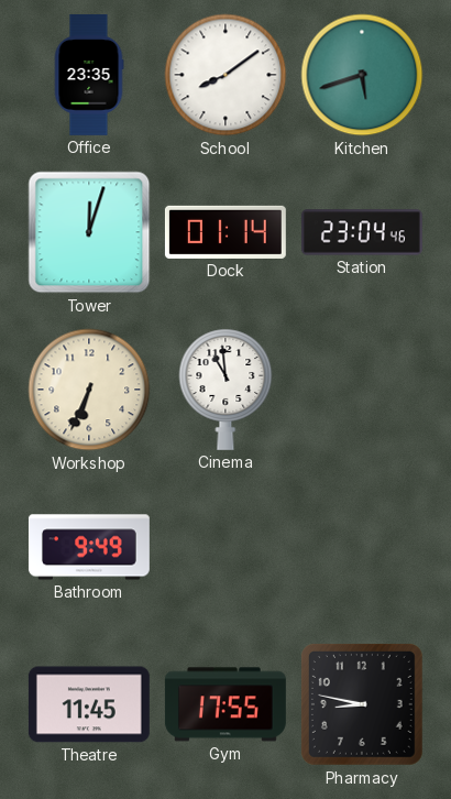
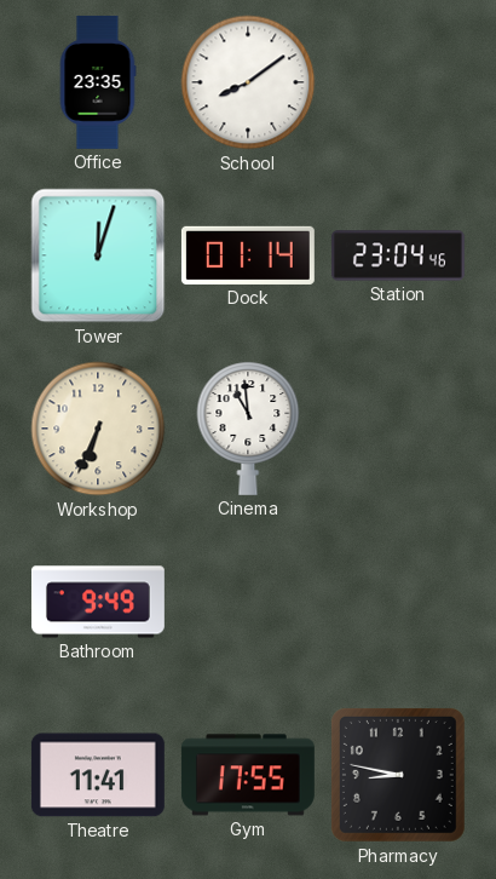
Kitchen: 5:42 -> none
Theatre: 11:45 -> 11:41
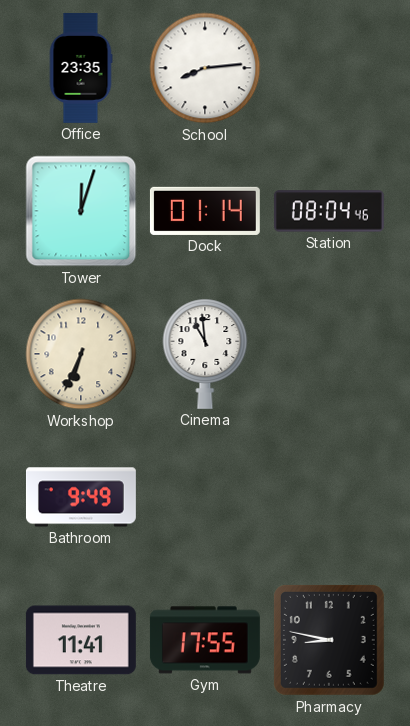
School: 8:09 -> 8:14
Station: 23:04 -> 08:04
